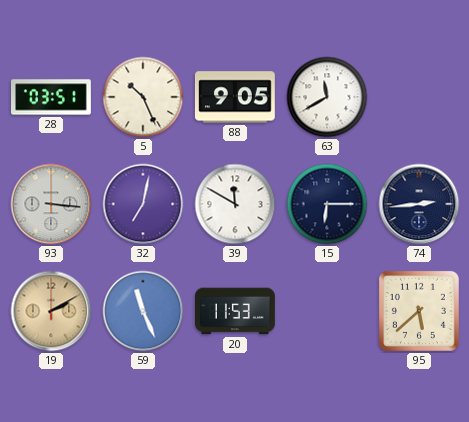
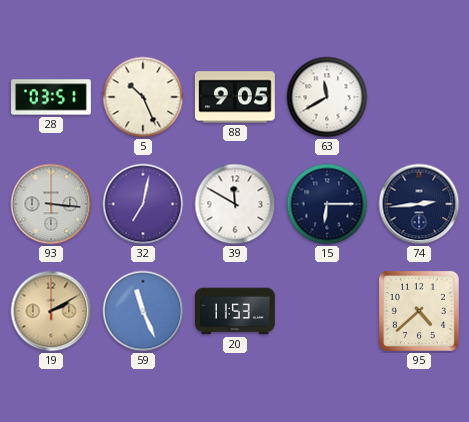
95: 5:38 -> 4:38
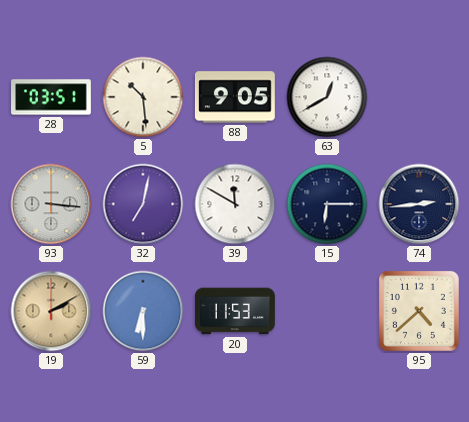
5: 10:26 -> 10:29
63: 11:40 -> 12:40
59: 11:26 -> 6:30
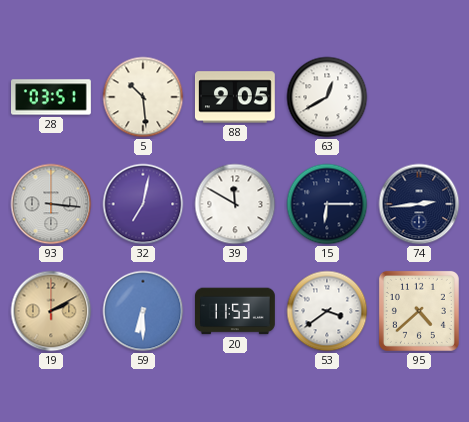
53: none -> 3:39
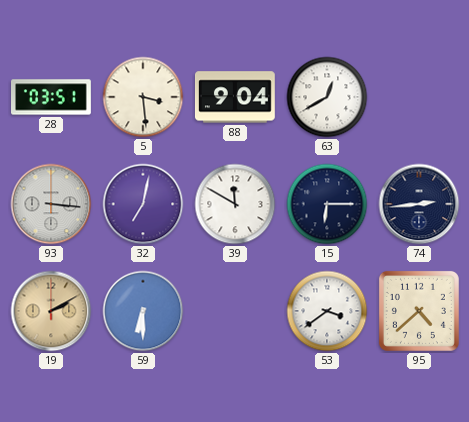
5: 10:29 -> 3:29
88: 9:05 -> 9:04
20: 11:53 -> none
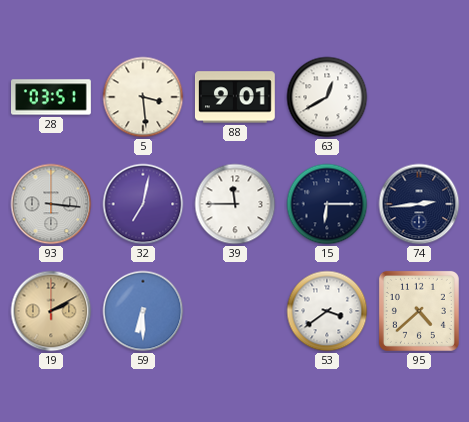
88: 9:04 -> 9:01
39: 11:50 -> 11:45
